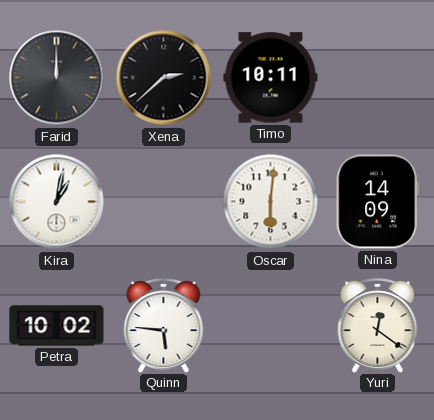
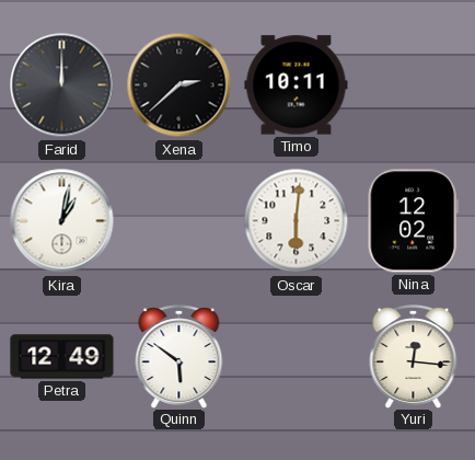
Nina: 14:09 -> 12:02
Petra: 10:02 -> 12:49
Quinn: 5:46 -> 5:51
Yuri: 12:21 -> 12:16
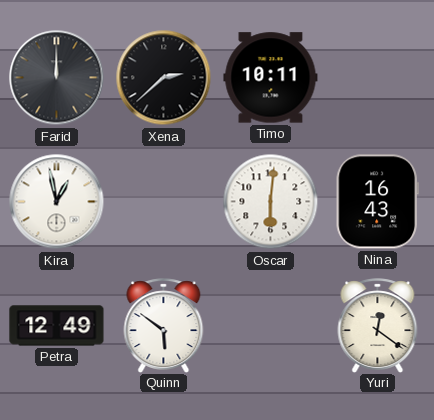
Kira: 1:02 -> 12:58
Nina: 12:02 -> 16:43
Yuri: 12:16 -> 12:21
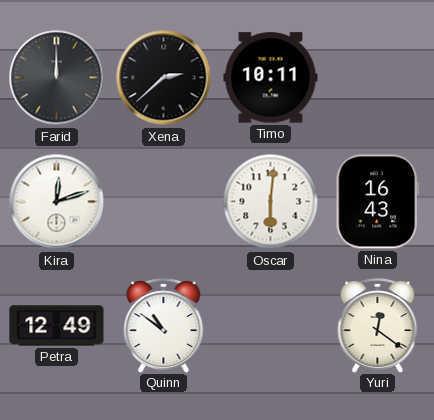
Kira: 12:58 -> 12:12
Quinn: 5:51 -> 10:51
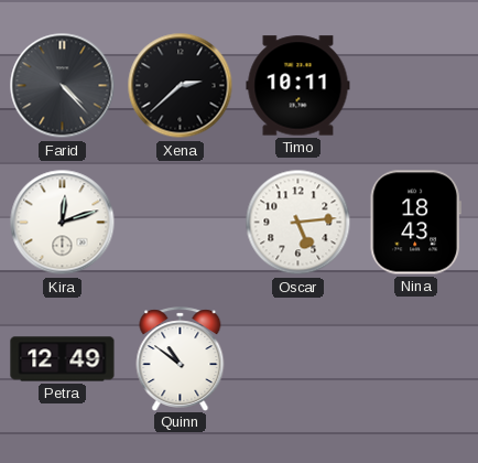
Farid: 12:00 -> 4:23
Oscar: 6:01 -> 5:14
Nina: 16:43 -> 18:43
Yuri: 12:21 -> none
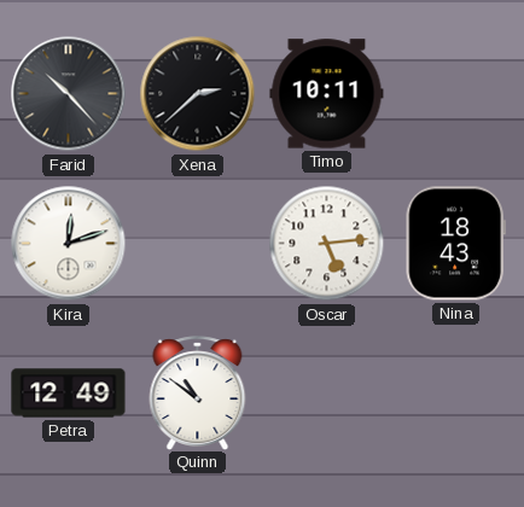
Farid: 4:23 -> 10:23
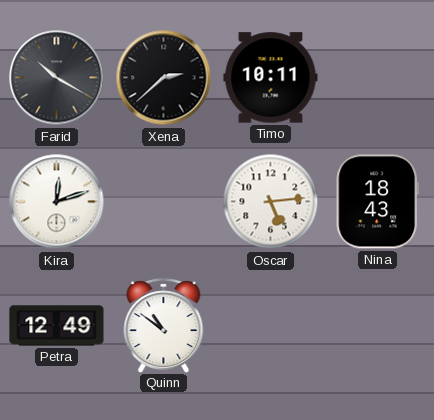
Farid: 10:23 -> 10:20
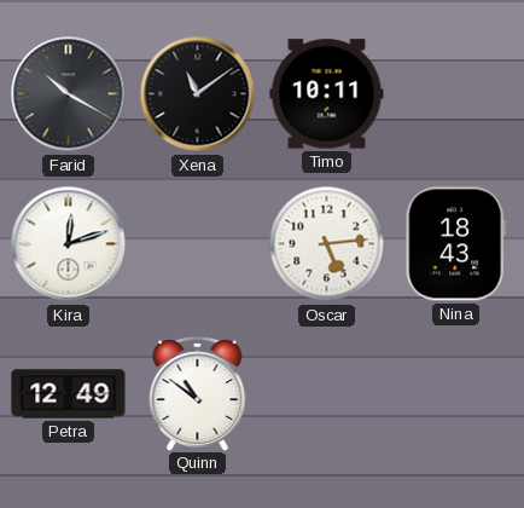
Xena: 2:38 -> 11:09
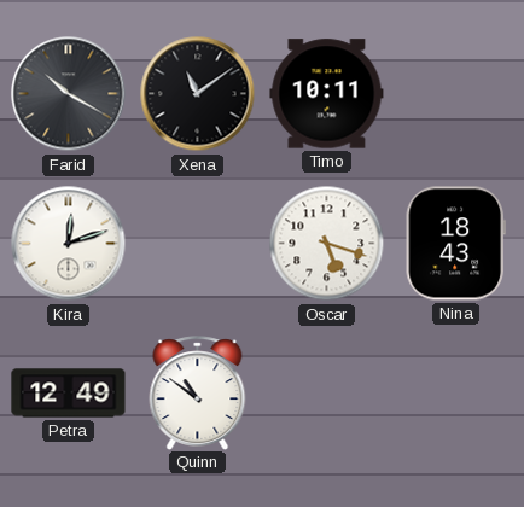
Oscar: 5:14 -> 5:18
